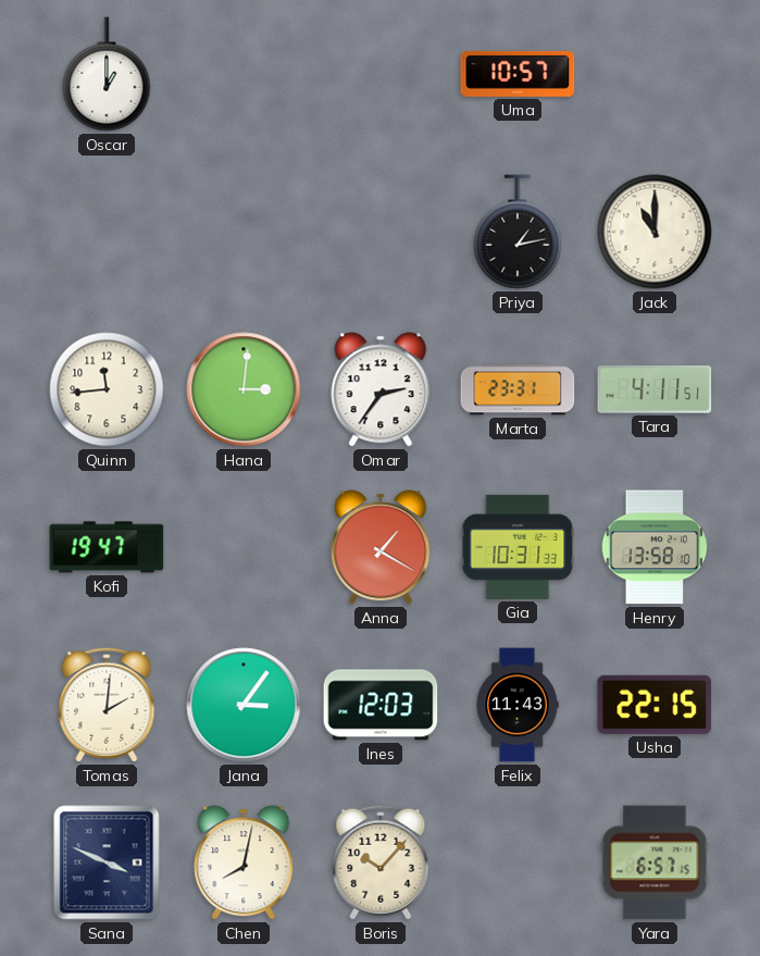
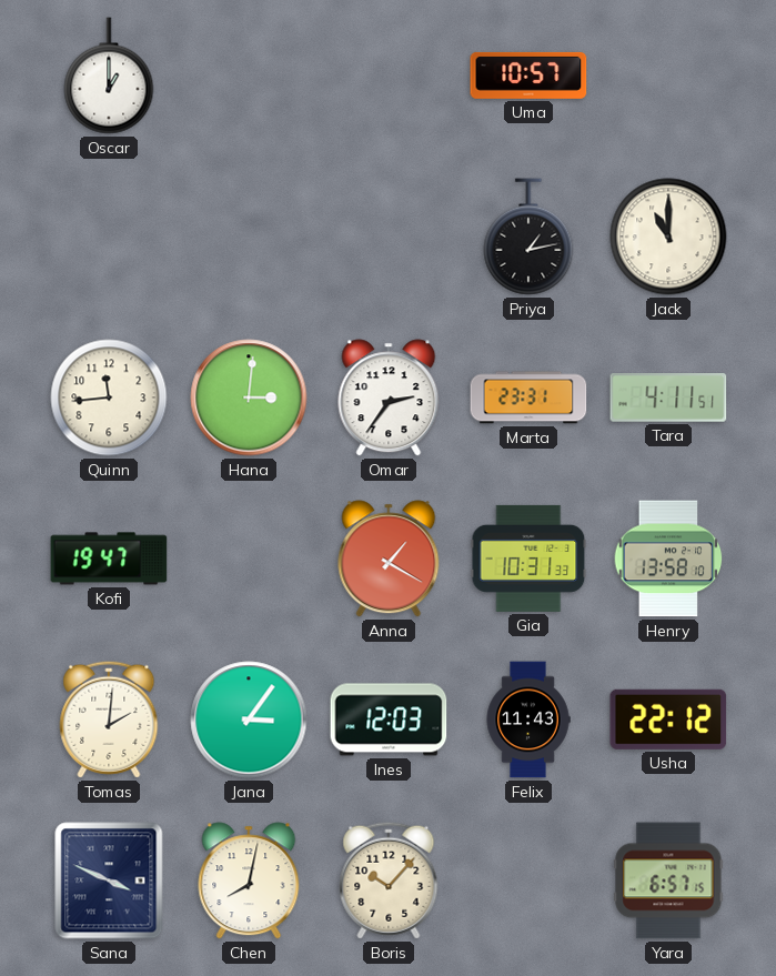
Usha: 22:15 -> 22:12
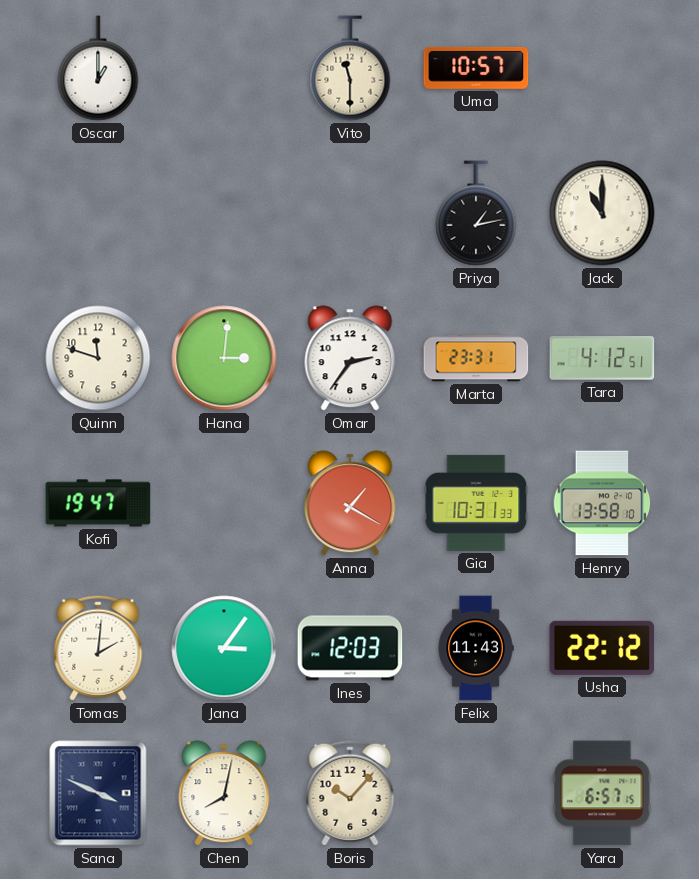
Vito: none -> 11:30
Quinn: 11:44 -> 11:48
Tara: 4:11 -> 4:12
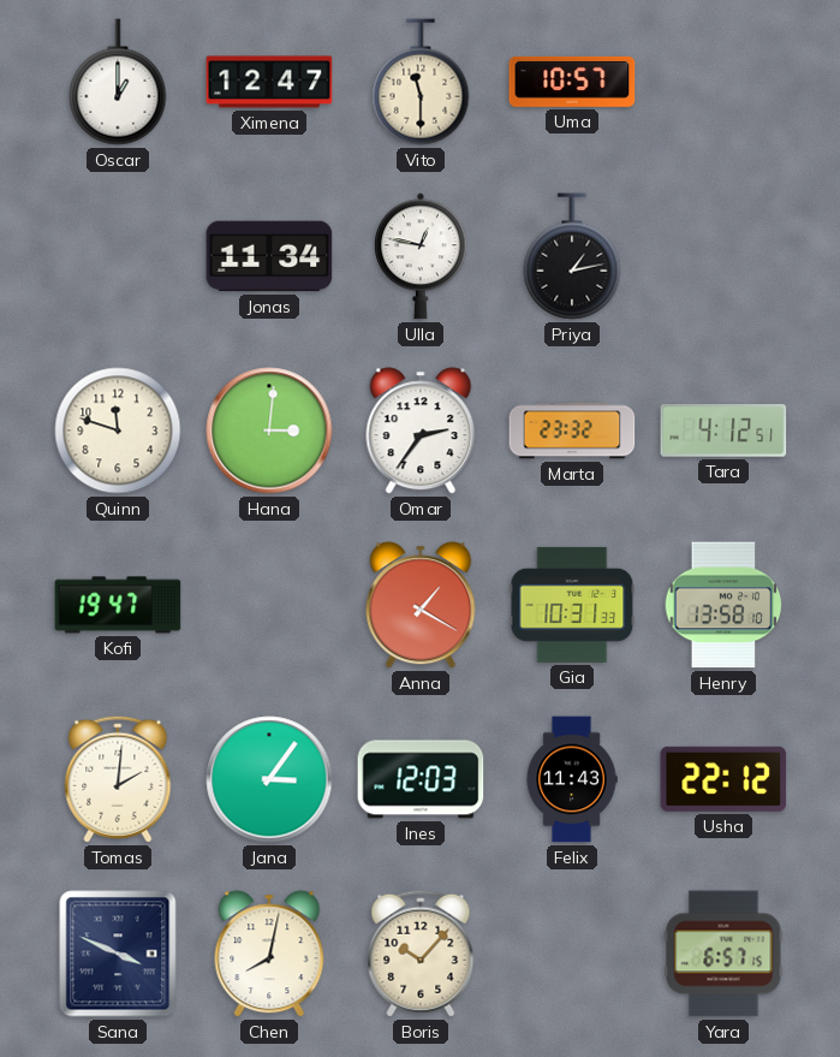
Ximena: none -> 12:47
Jonas: none -> 11:34
Ulla: none -> 12:47
Jack: 11:00 -> none
Marta: 23:31 -> 23:32
